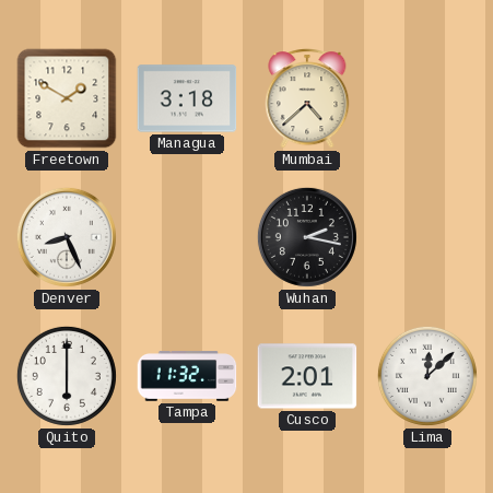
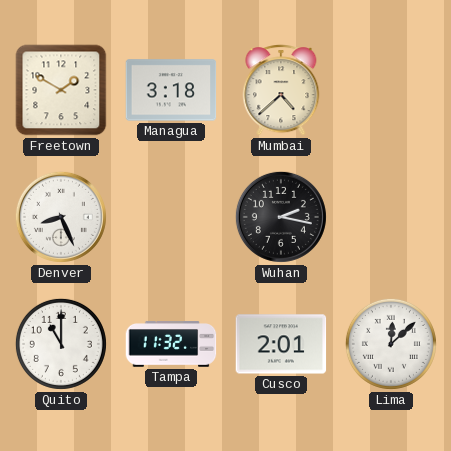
Quito: 6:00 -> 11:00
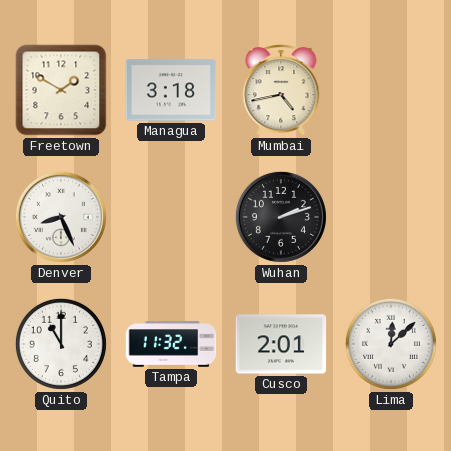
Mumbai: 4:38 -> 4:43
Wuhan: 2:17 -> 2:12
